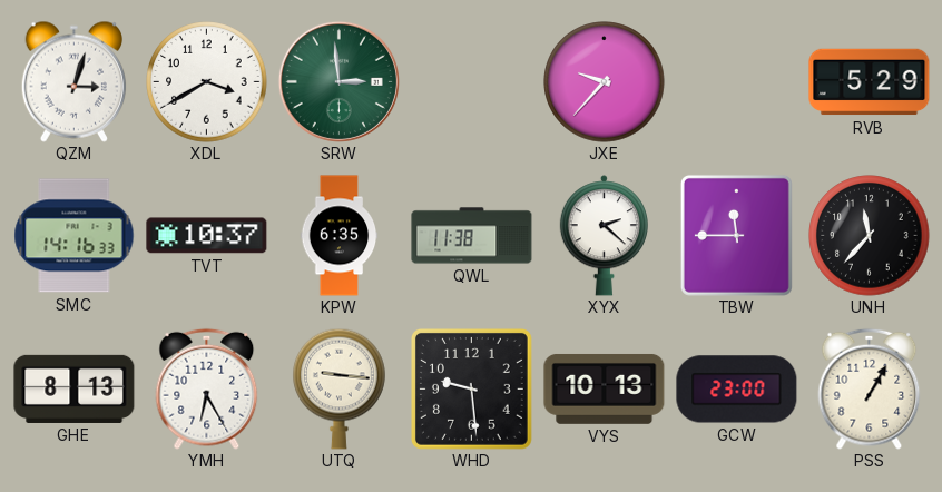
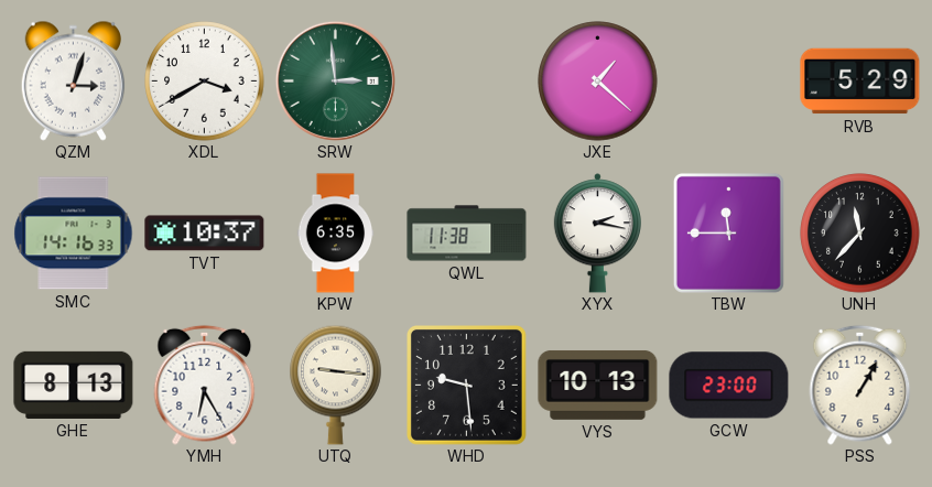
JXE: 9:37 -> 1:22
XYX: 2:22 -> 2:17
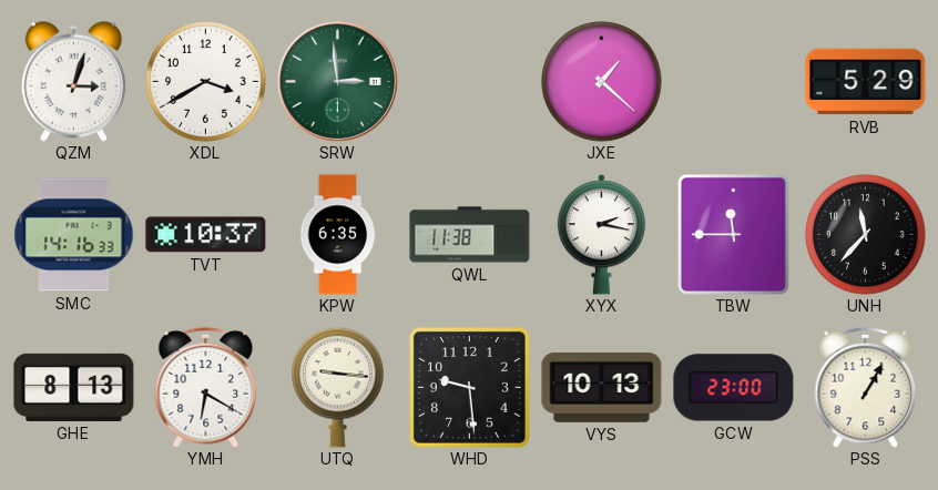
YMH: 6:25 -> 6:20
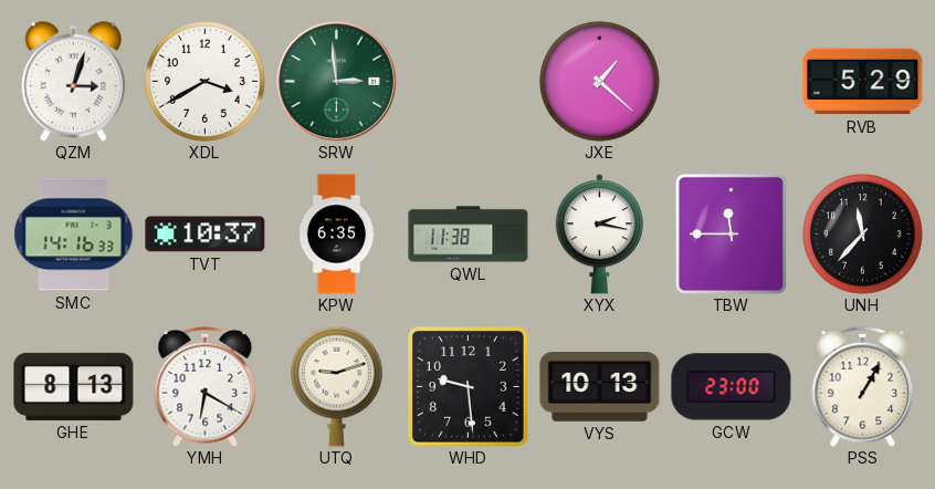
UTQ: 9:16 -> 9:12
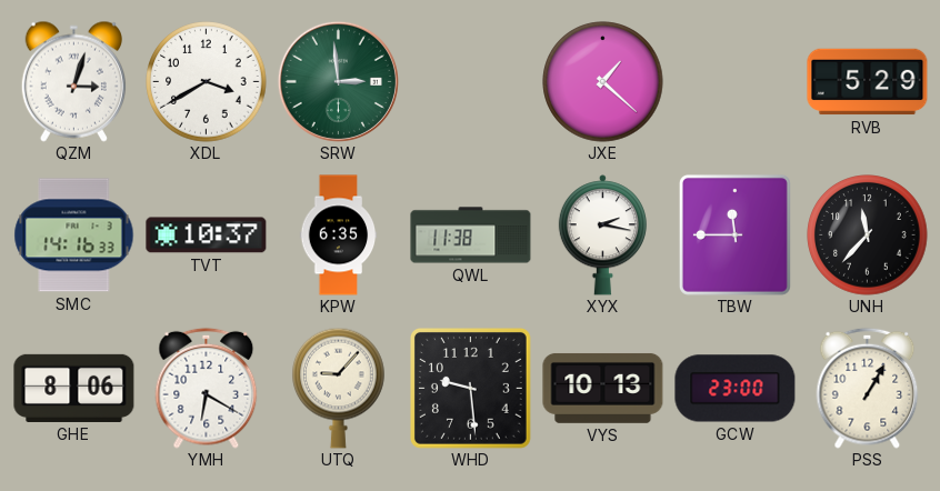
GHE: 8:13 -> 8:06
UTQ: 9:12 -> 9:07
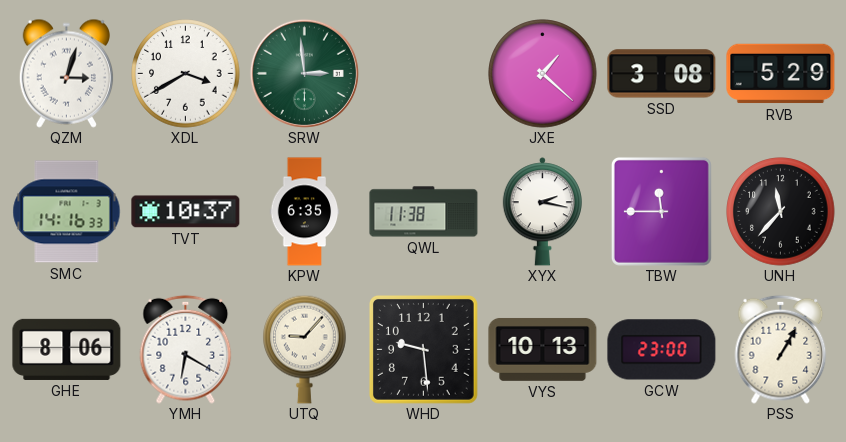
SSD: none -> 3:08
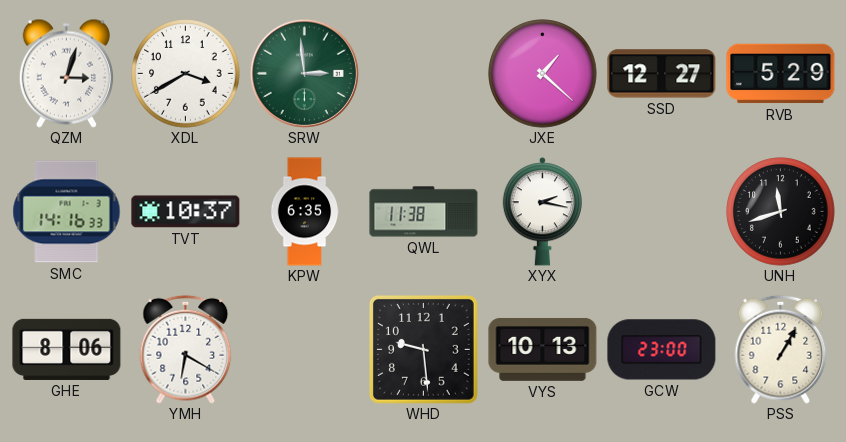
SSD: 3:08 -> 12:27
TBW: 11:45 -> none
UNH: 11:37 -> 11:42
UTQ: 9:07 -> none
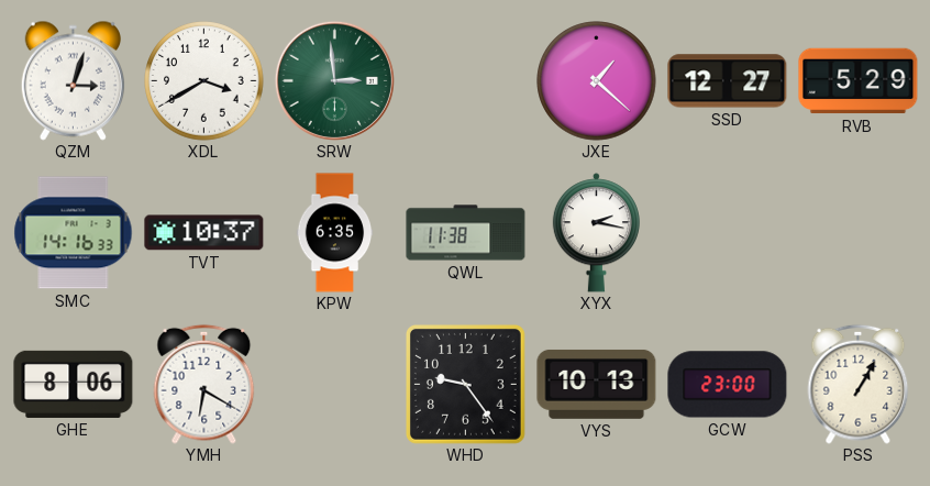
UNH: 11:42 -> none
WHD: 9:29 -> 9:24
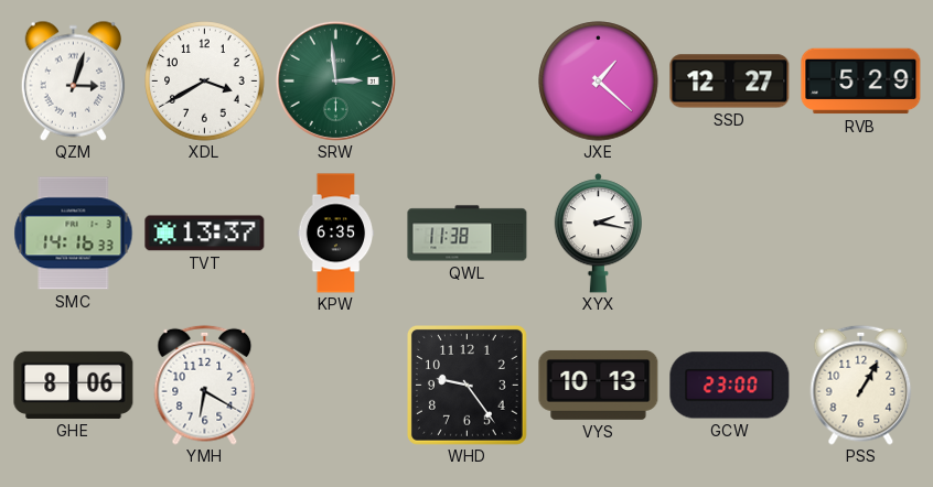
TVT: 10:37 -> 13:37
